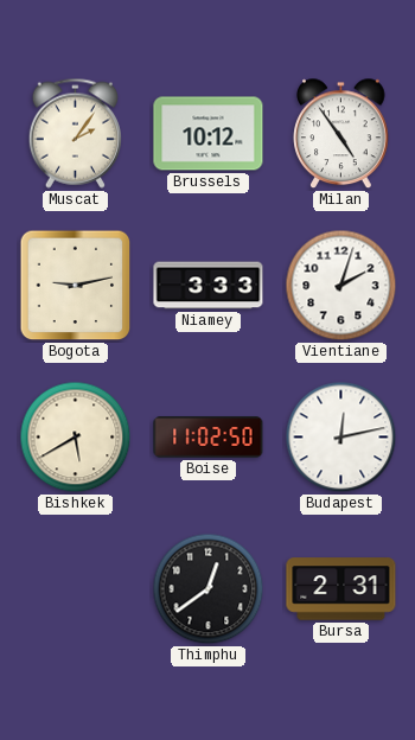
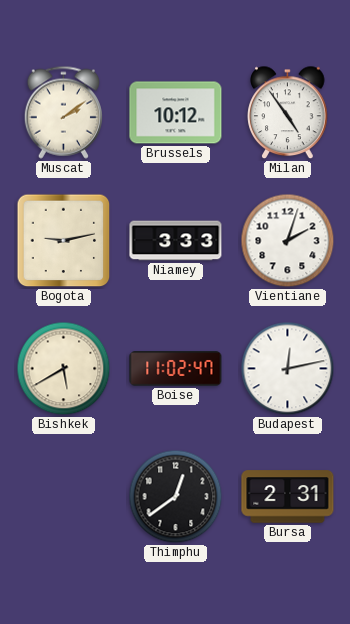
Muscat: 2:06 -> 2:09
Boise: 11:02:50 -> 11:02:47
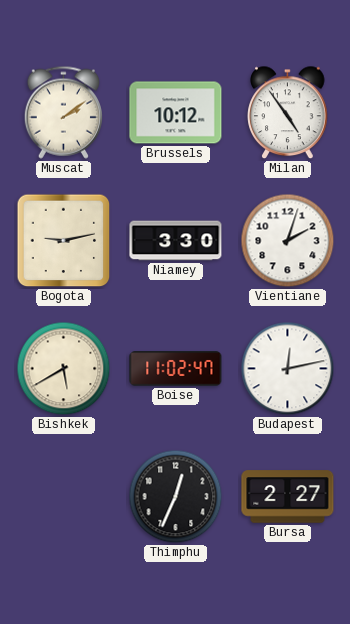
Niamey: 3:33 -> 3:30
Thimphu: 12:39 -> 12:34
Bursa: 2:31 -> 2:27
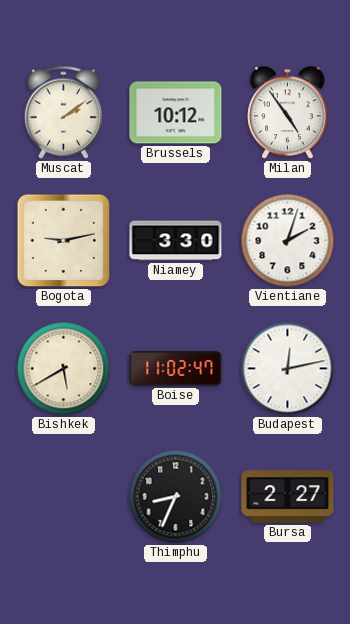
Thimphu: 12:34 -> 8:34
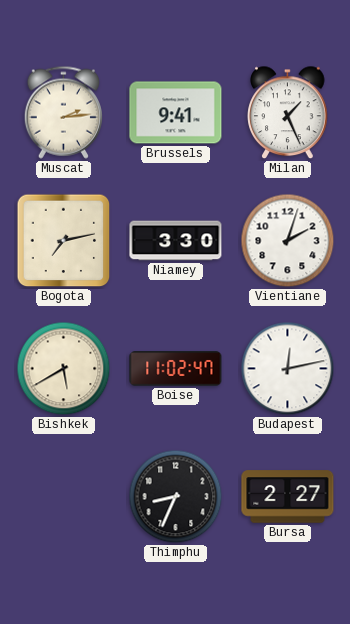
Muscat: 2:09 -> 2:14
Brussels: 10:12 -> 9:41
Milan: 4:54 -> 1:26
Bogota: 9:13 -> 7:13
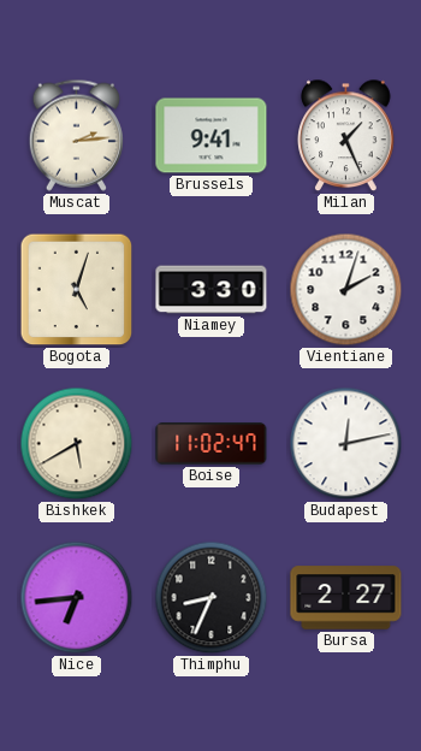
Bogota: 7:13 -> 5:03
Nice: none -> 6:44
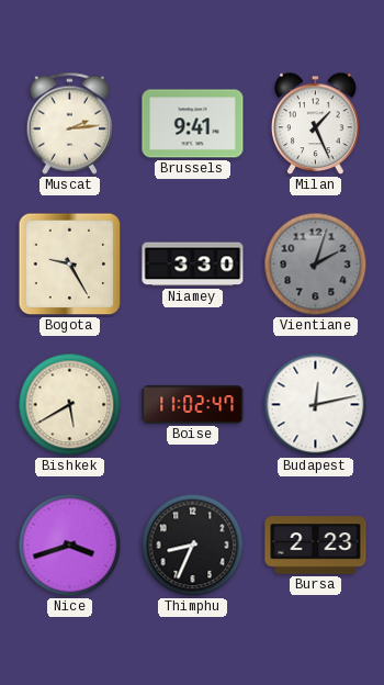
Bogota: 5:03 -> 9:25
Vientiane dial: white -> grey
Nice: 6:44 -> 3:42
Bursa: 2:27 -> 2:23
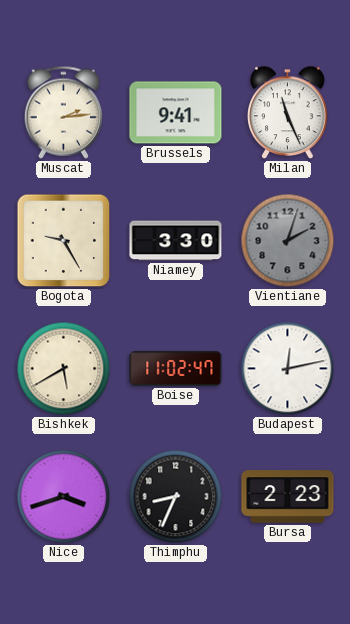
Milan: 1:26 -> 11:26
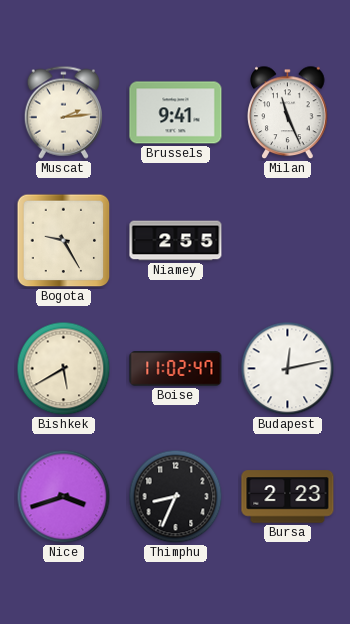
Niamey: 3:30 -> 2:55
Vientiane: 2:03 -> none
